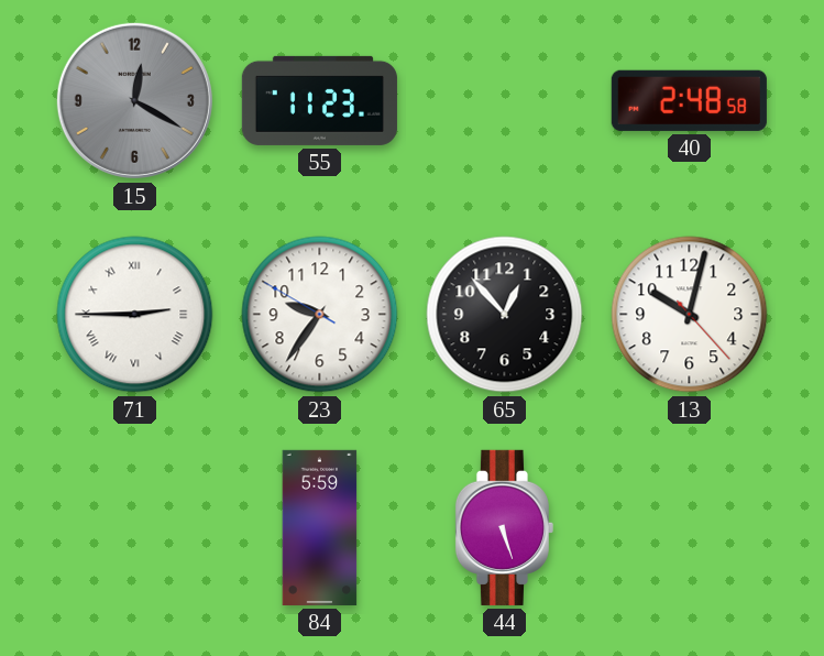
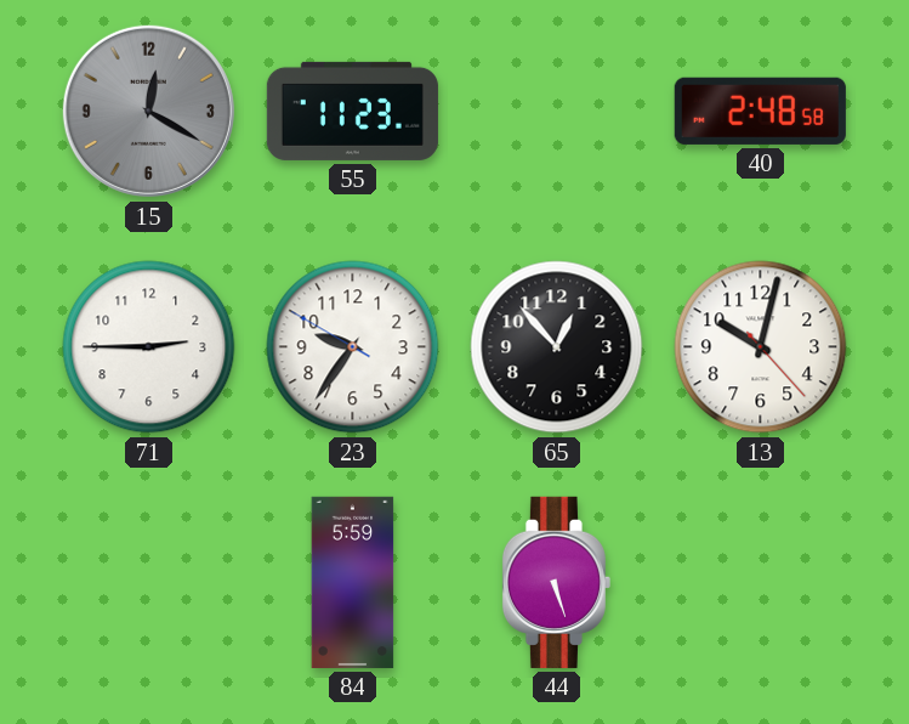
71 numerals: Roman -> Arabic
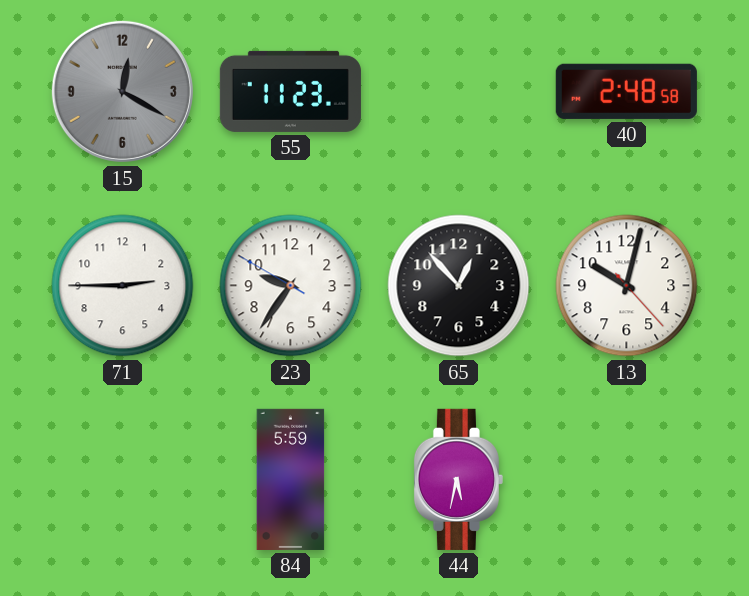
44: 5:27 -> 5:32
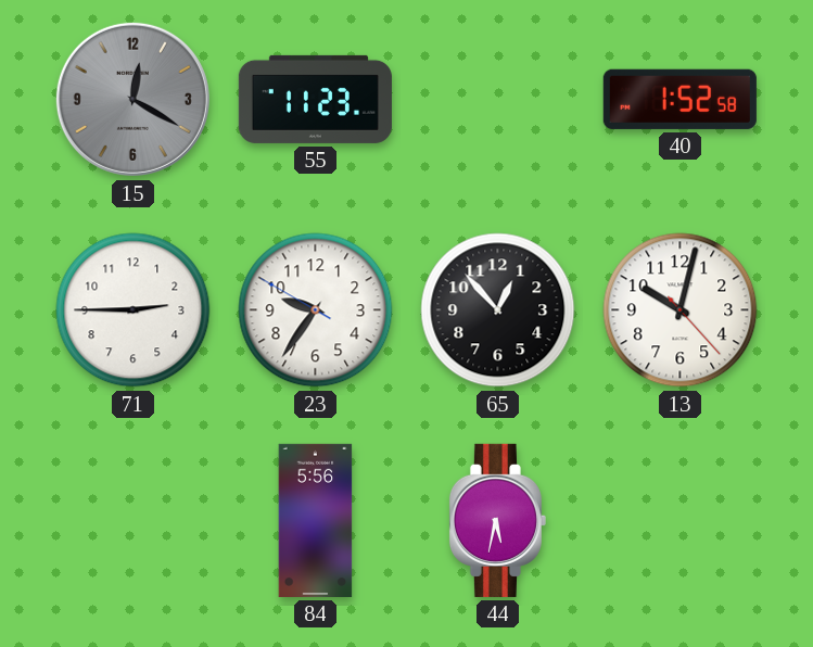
40: 2:48 -> 1:52
84: 5:59 -> 5:56
